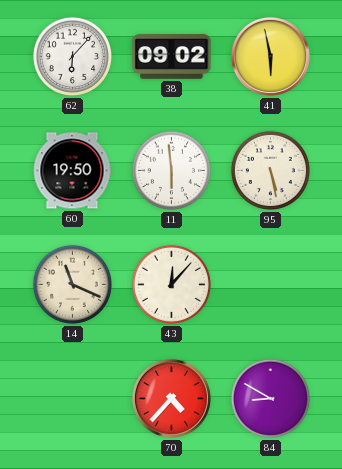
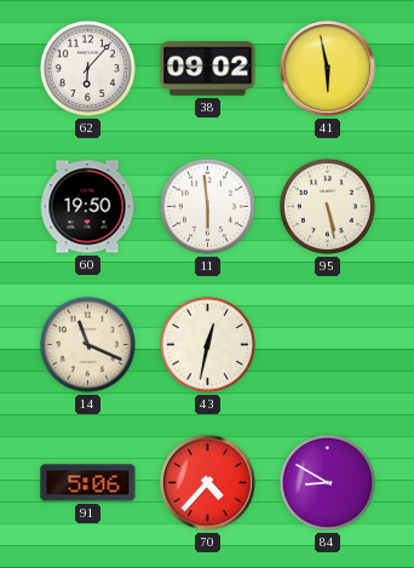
43: 12:07 -> 12:32
91: none -> 5:06
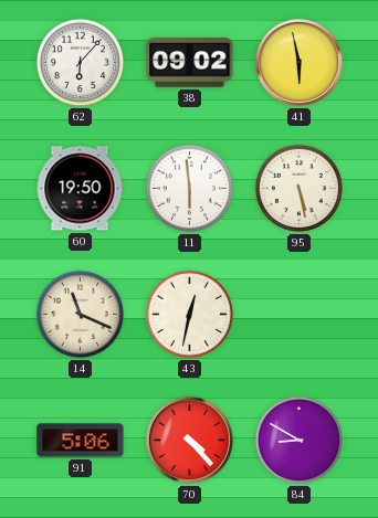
70: 4:37 -> 4:23
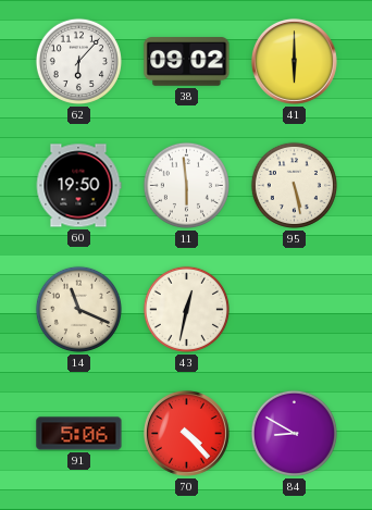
41: 5:58 -> 6:00
